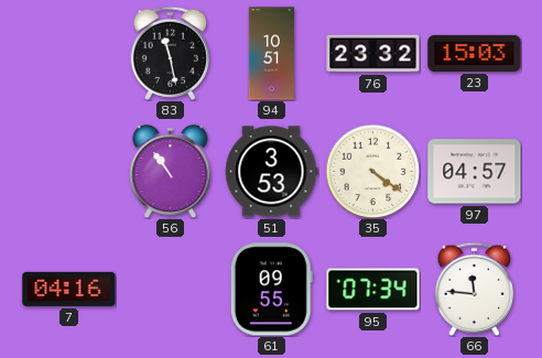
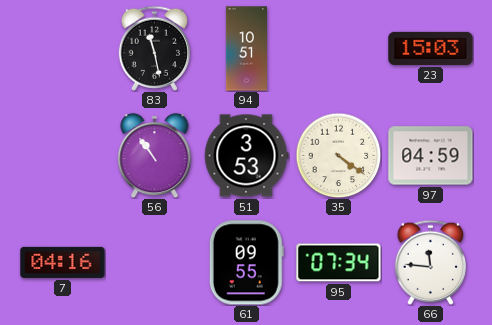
76: 23:32 -> none
97: 04:57 -> 04:59
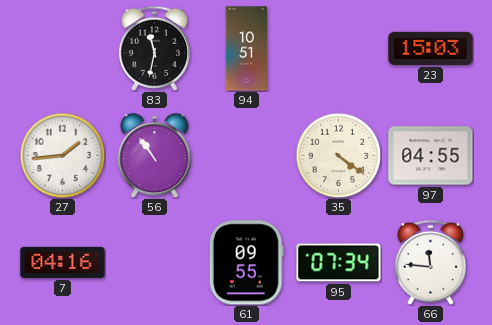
83: 11:28 -> 11:32
27: none -> 1:44
51: 3:53 -> none
97: 04:59 -> 04:55
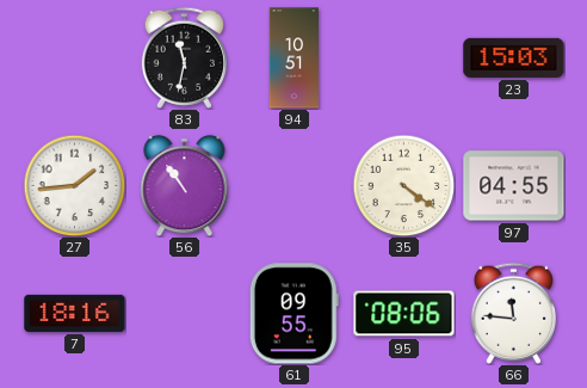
7: 04:16 -> 18:16
95: 07:34 -> 08:06
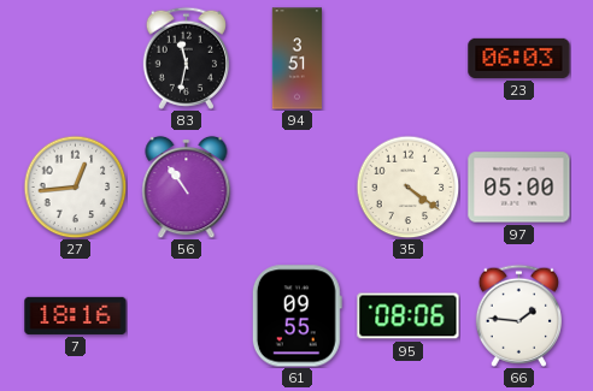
94: 10:51 -> 3:51
23: 15:03 -> 06:03
27: 1:44 -> 12:44
97: 04:55 -> 05:00
66: 11:46 -> 1:46
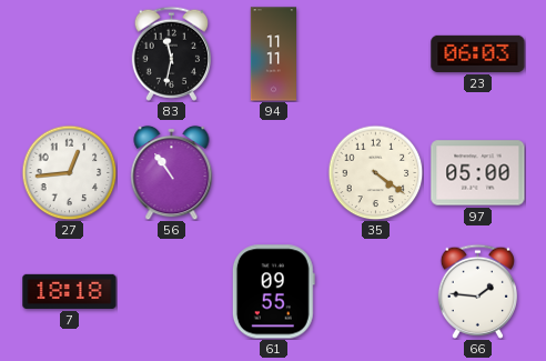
94: 3:51 -> 11:11
7: 18:16 -> 18:18
95: 08:06 -> none
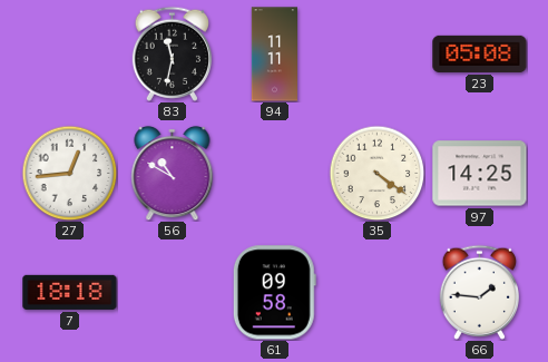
23: 06:03 -> 05:08
56: 10:54 -> 10:50
97: 05:00 -> 14:25
61: 09:55 -> 09:58
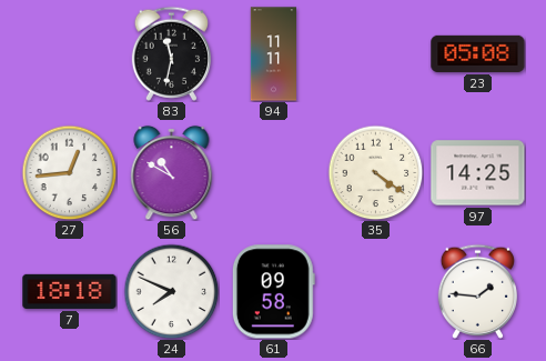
24: none -> 7:49
